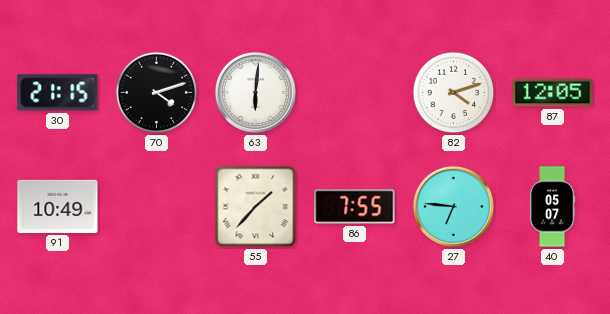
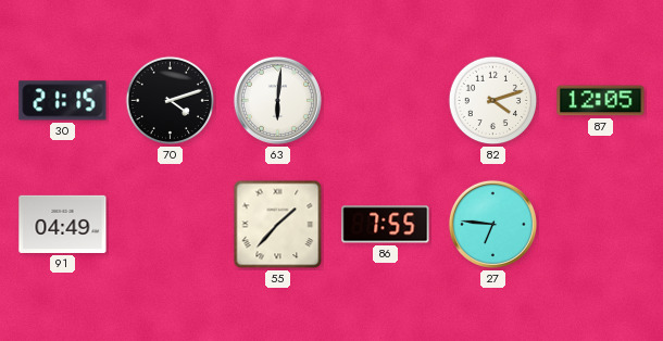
91: 10:49 -> 04:49
40: 05:07 -> none
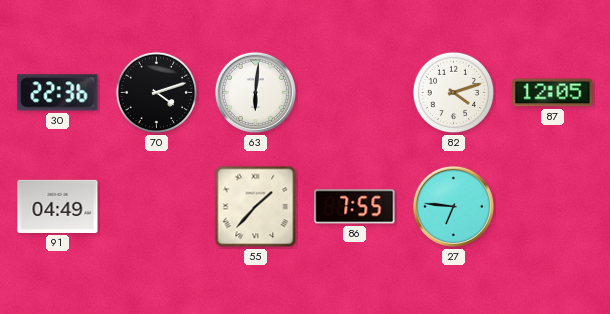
30: 21:15 -> 22:36
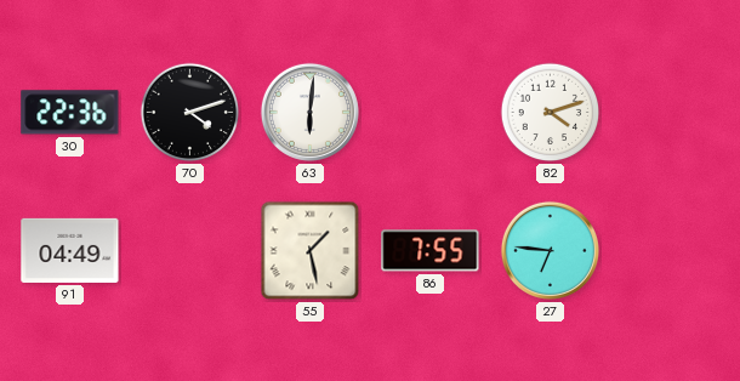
87: 12:05 -> none
55: 1:37 -> 1:28
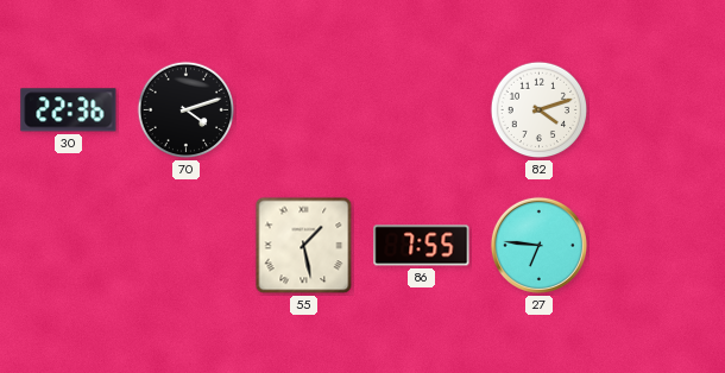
63: 6:01 -> none
91: 04:49 -> none
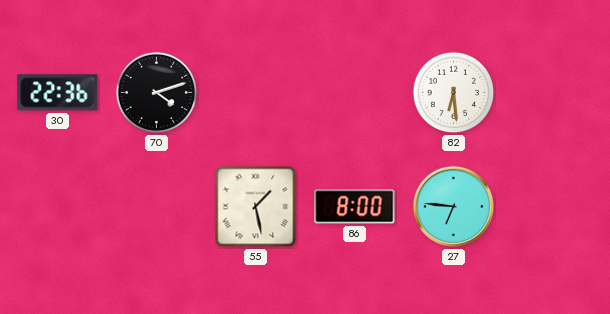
82: 4:12 -> 6:29
86: 7:55 -> 8:00
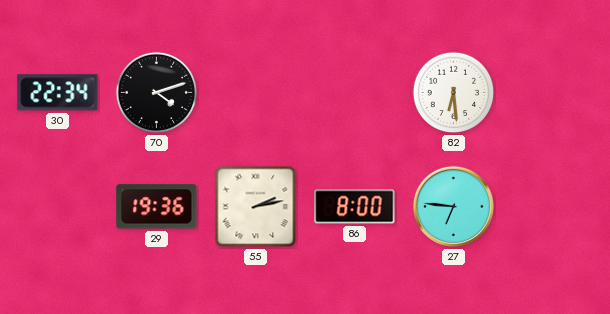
30: 22:36 -> 22:34
29: none -> 19:36
55: 1:28 -> 2:13
